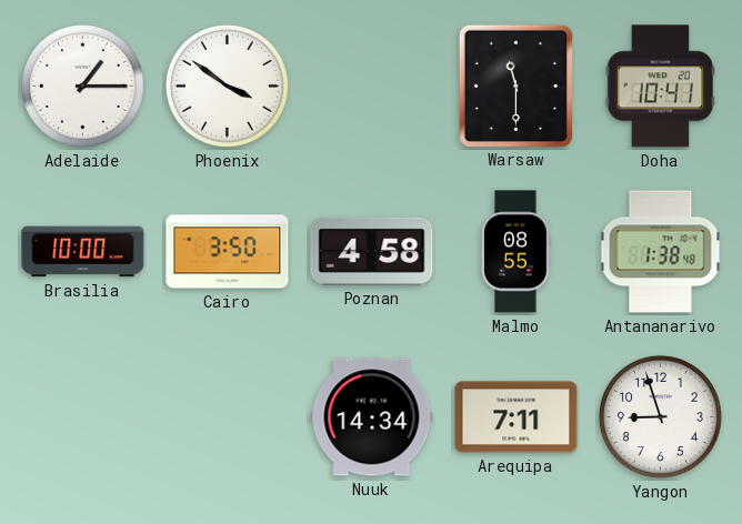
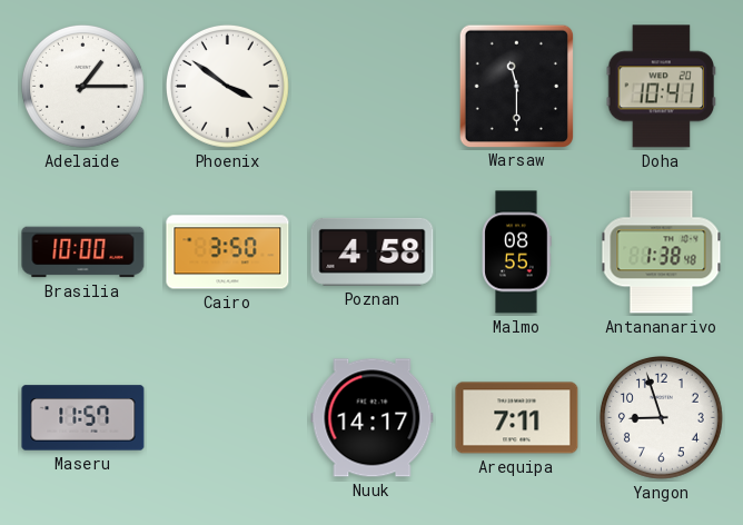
Maseru: none -> 11:57
Nuuk: 14:34 -> 14:17
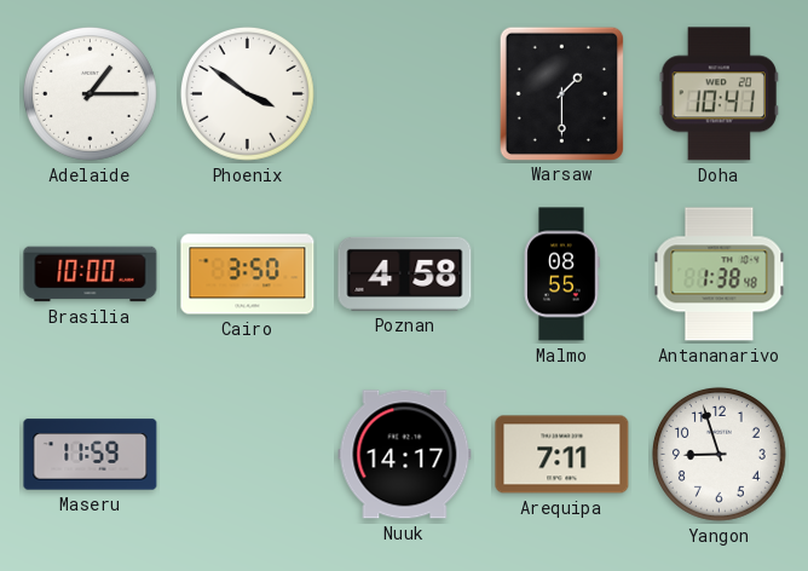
Warsaw: 11:30 -> 1:30
Maseru: 11:57 -> 11:59
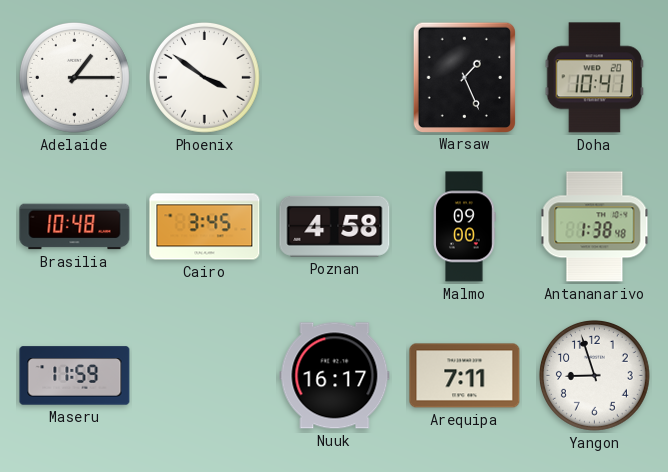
Warsaw: 1:30 -> 1:26
Brasilia: 10:00 -> 10:48
Cairo: 3:50 -> 3:45
Malmo: 08:55 -> 09:00
Nuuk: 14:17 -> 16:17
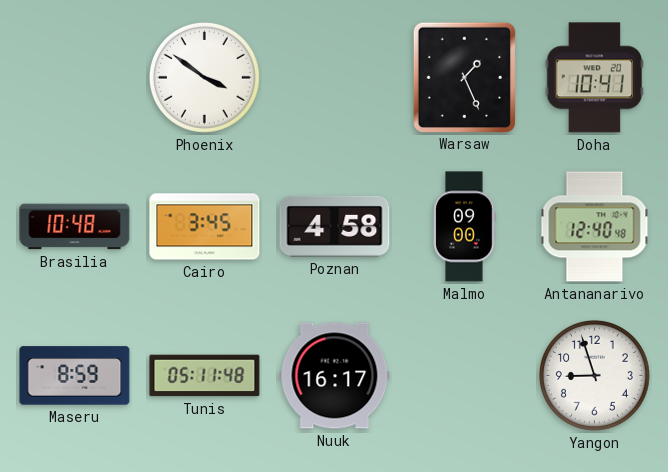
Adelaide: 1:15 -> none
Antananarivo: 1:38 -> 12:40
Maseru: 11:59 -> 8:59
Tunis: none -> 05:11
Arequipa: 7:11 -> none
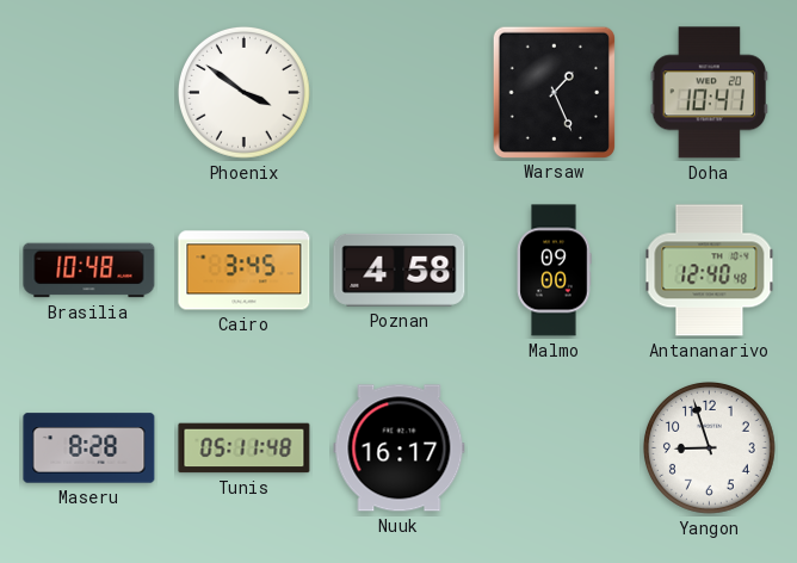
Maseru: 8:59 -> 8:28
